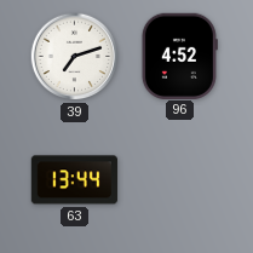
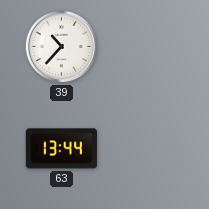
39: 7:12 -> 10:37
96: 4:52 -> none
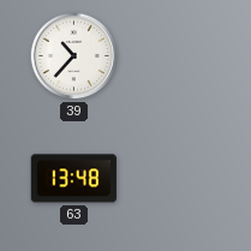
63: 13:44 -> 13:48
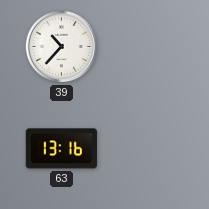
63: 13:48 -> 13:16
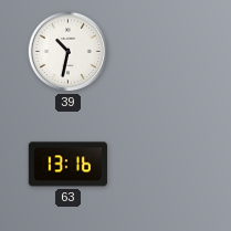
39: 10:37 -> 10:32
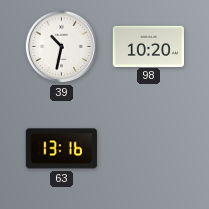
98: none -> 10:20
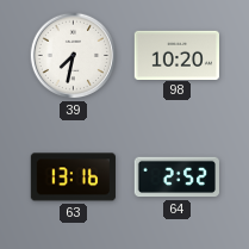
39: 10:32 -> 7:32
64: none -> 2:52
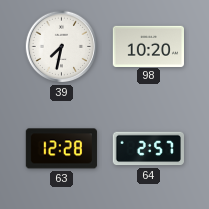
63: 13:16 -> 12:28
64: 2:52 -> 2:57
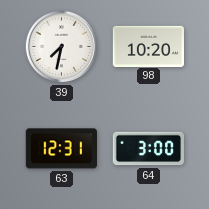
63: 12:28 -> 12:31
64: 2:57 -> 3:00
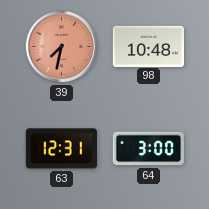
39 dial: white -> salmon
98: 10:20 -> 10:48
